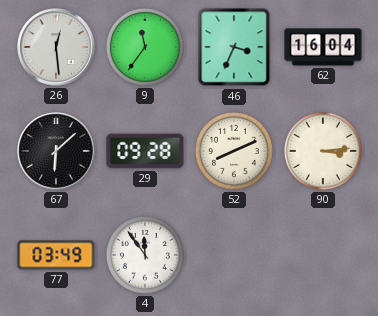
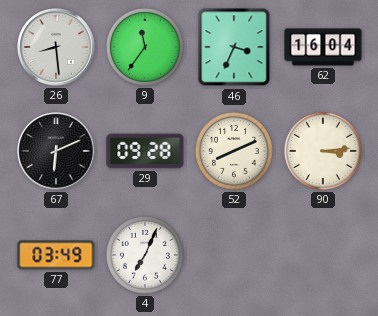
26: 12:29 -> 8:29
67: 6:08 -> 6:11
4: 11:54 -> 7:04
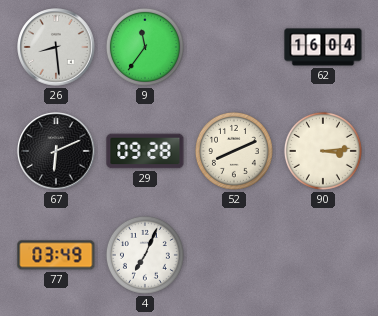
46: 3:34 -> none
